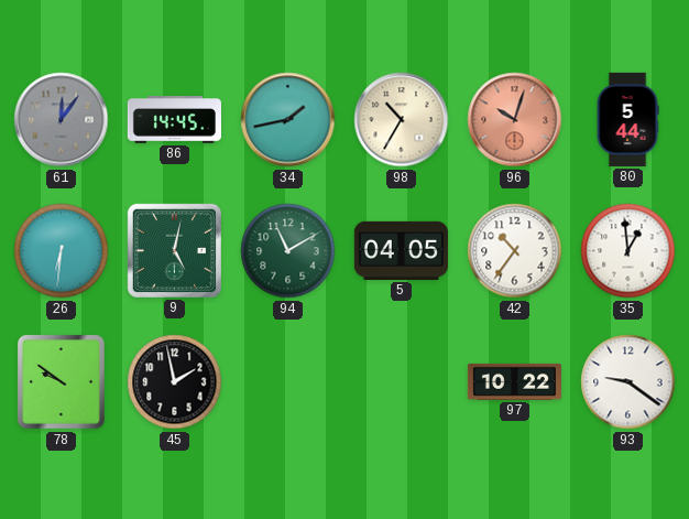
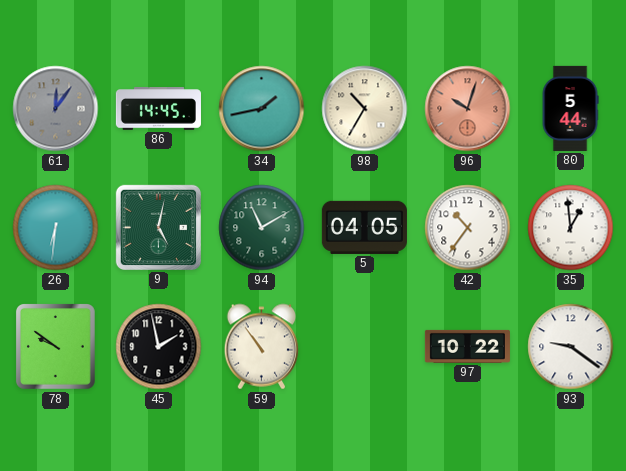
59: none -> 10:54
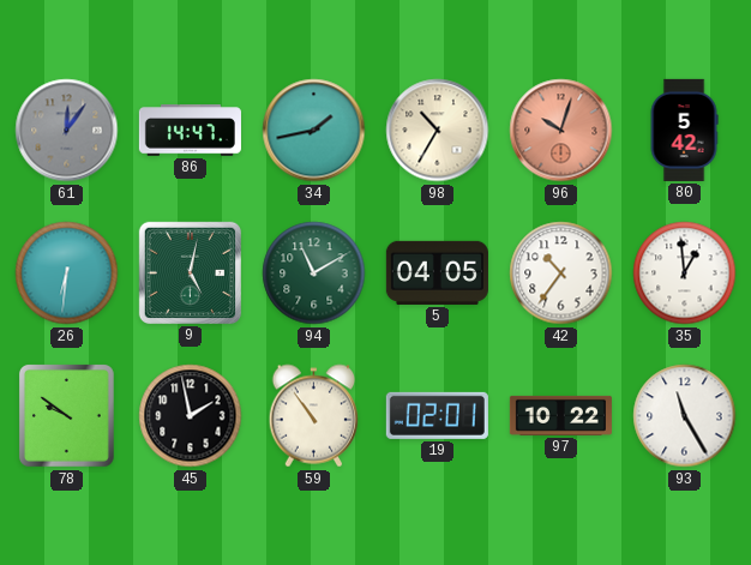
86: 14:45 -> 14:47
80: 5:44 -> 5:42
19: none -> 02:01
93: 9:21 -> 11:25
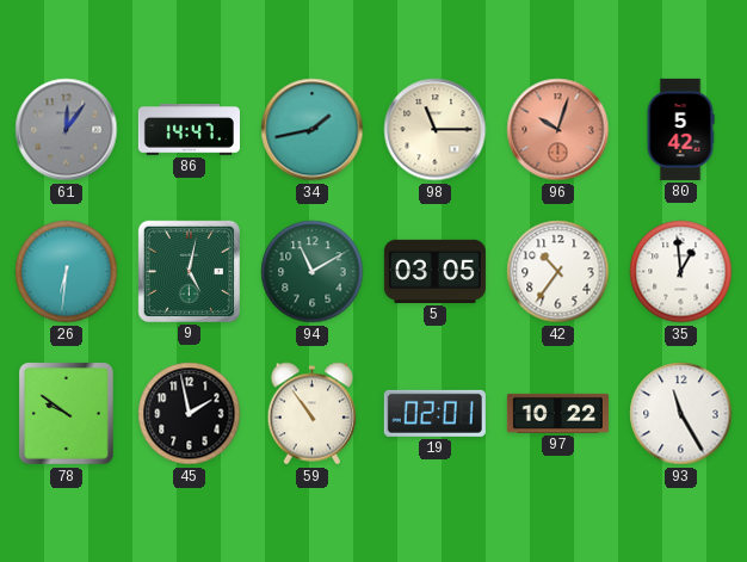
98: 10:35 -> 11:15
5: 04:05 -> 03:05
